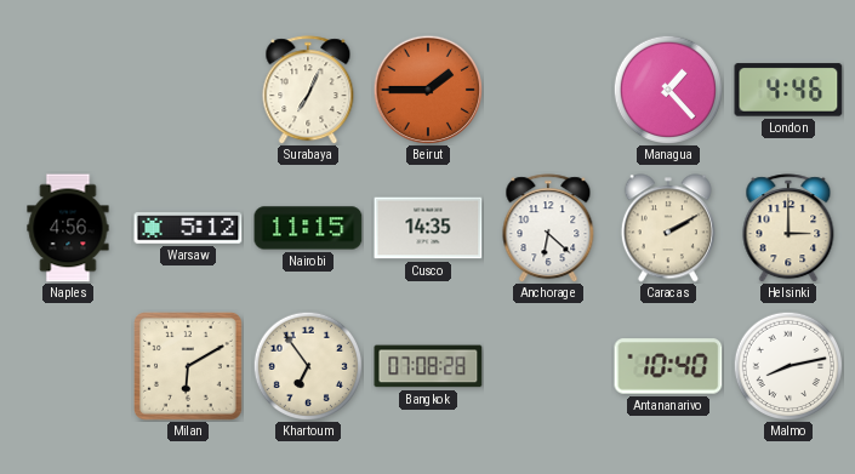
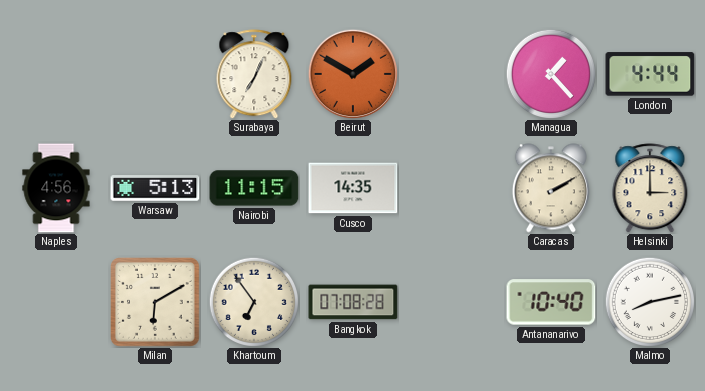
Beirut: 1:45 -> 1:50
London: 4:46 -> 4:44
Warsaw: 5:12 -> 5:13
Anchorage: 6:22 -> none
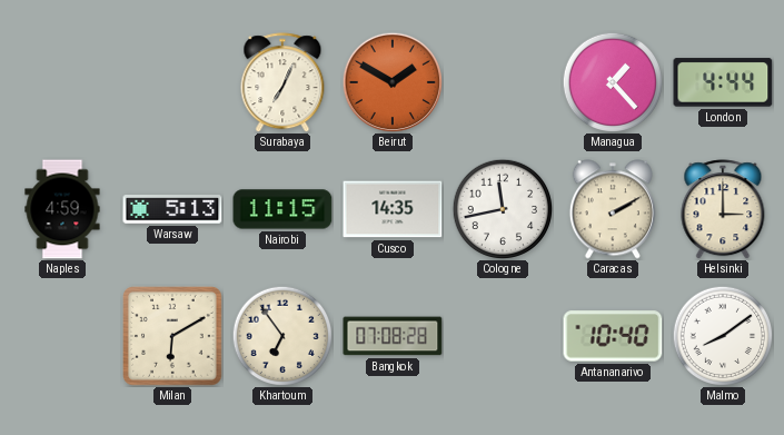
Naples: 4:56 -> 4:59
Cologne: none -> 11:43
Malmo: 8:13 -> 8:09
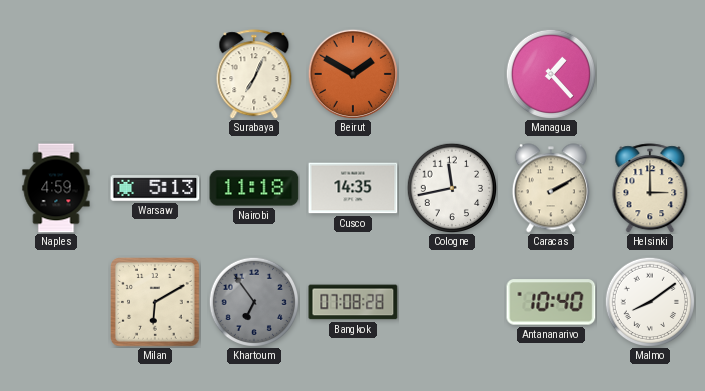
London: 4:44 -> none
Nairobi: 11:15 -> 11:18
Khartoum dial: cream -> grey
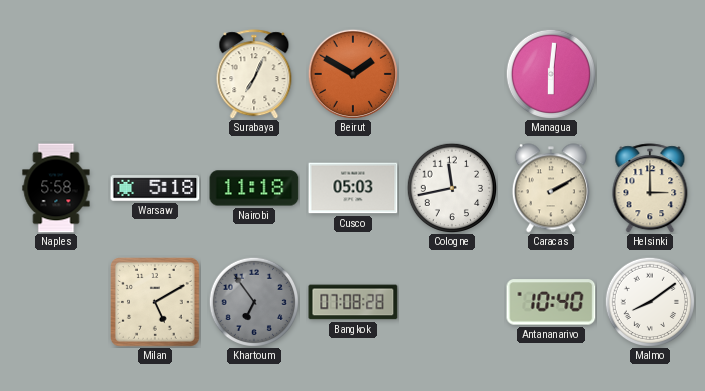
Managua: 1:23 -> 6:01
Naples: 4:59 -> 5:58
Warsaw: 5:13 -> 5:18
Cusco: 14:35 -> 05:03
Milan: 6:10 -> 5:10
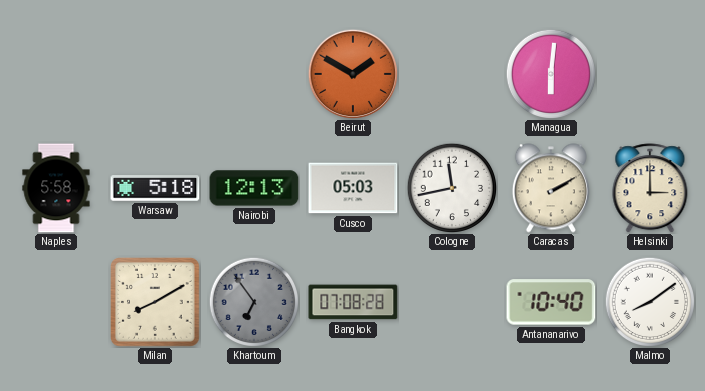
Surabaya: 7:04 -> none
Nairobi: 11:18 -> 12:13
Milan: 5:10 -> 8:10
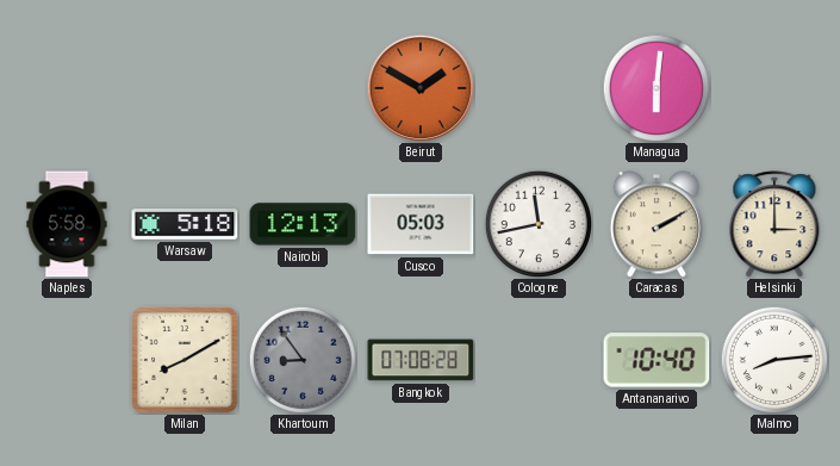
Khartoum: 6:54 -> 8:54
Malmo: 8:09 -> 8:14
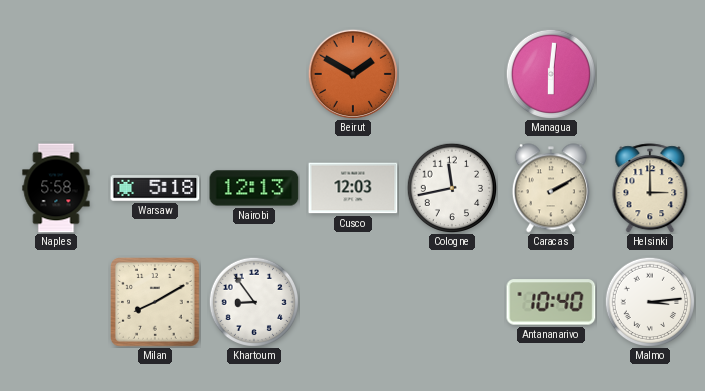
Cusco: 05:03 -> 12:03
Khartoum dial: grey -> white
Bangkok: 07:08 -> none
Malmo: 8:14 -> 3:14
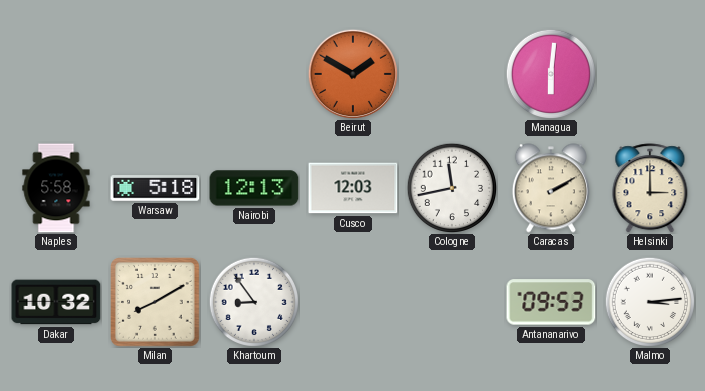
Dakar: none -> 10:32
Antananarivo: 10:40 -> 09:53
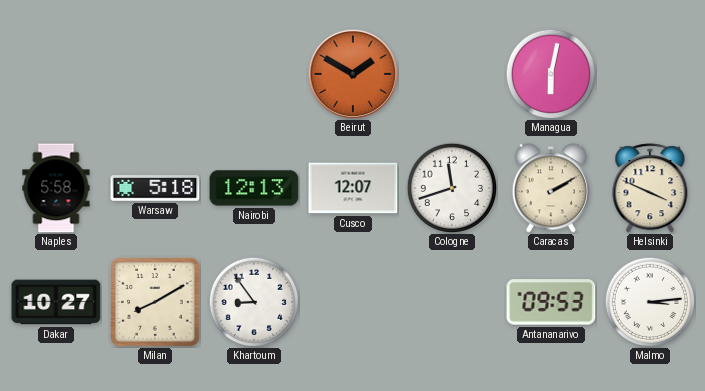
Managua: 6:01 -> 6:02
Cusco: 12:03 -> 12:07
Cologne: 11:43 -> 11:42
Helsinki: 3:00 -> 3:49
Dakar: 10:32 -> 10:27
